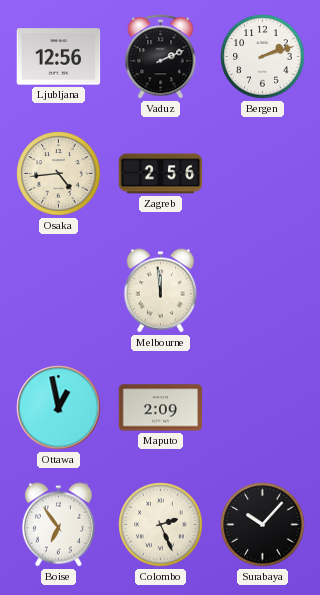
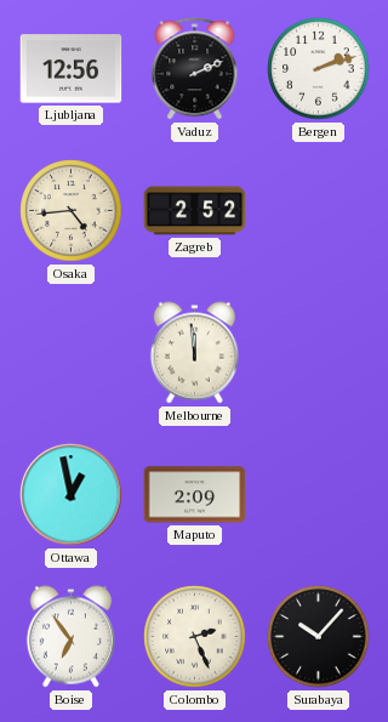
Zagreb: 2:56 -> 2:52
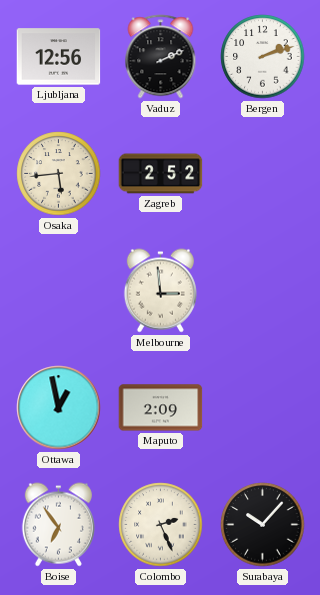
Osaka: 4:44 -> 5:44
Melbourne: 11:59 -> 2:59
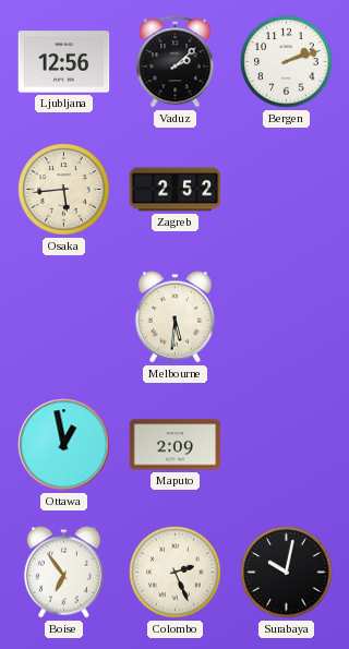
Vaduz: 2:11 -> 2:08
Melbourne: 2:59 -> 5:31
Surabaya: 10:07 -> 10:02
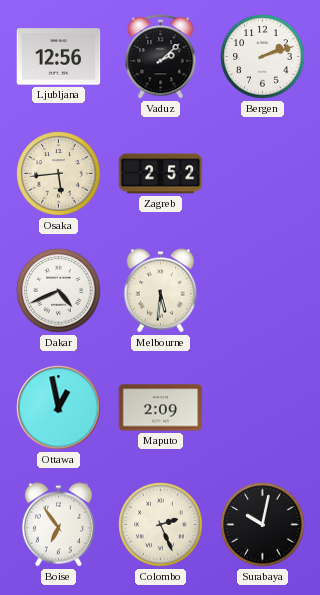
Dakar: none -> 4:41
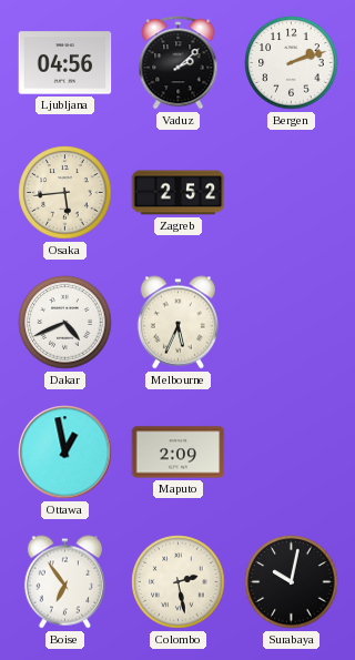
Ljubljana: 12:56 -> 04:56
Melbourne: 5:31 -> 5:34
Colombo: 2:26 -> 2:28
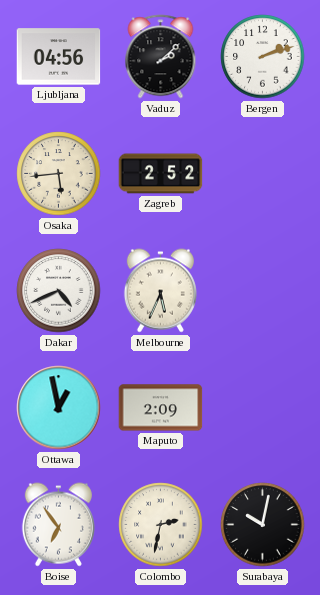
Colombo: 2:28 -> 2:32
